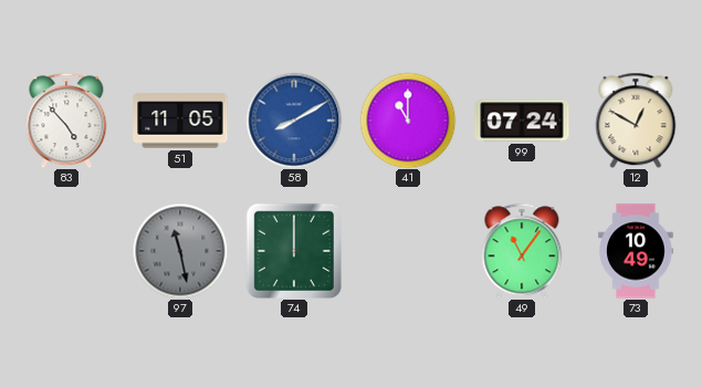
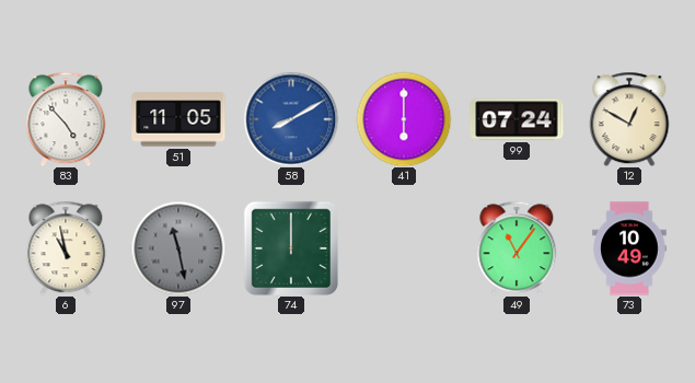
41: 11:00 -> 6:00
6: none -> 10:58
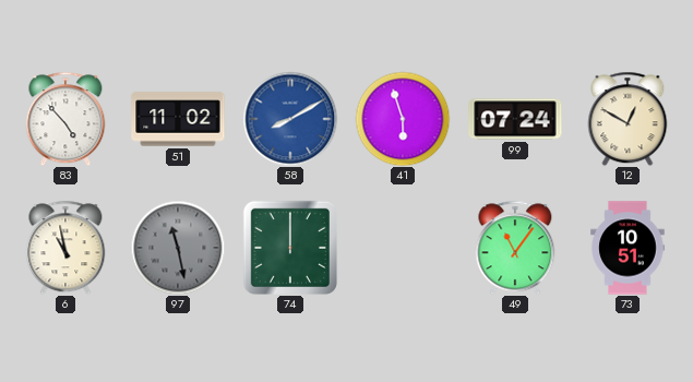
51: 11:05 -> 11:02
41: 6:00 -> 5:57
73: 10:49 -> 10:51
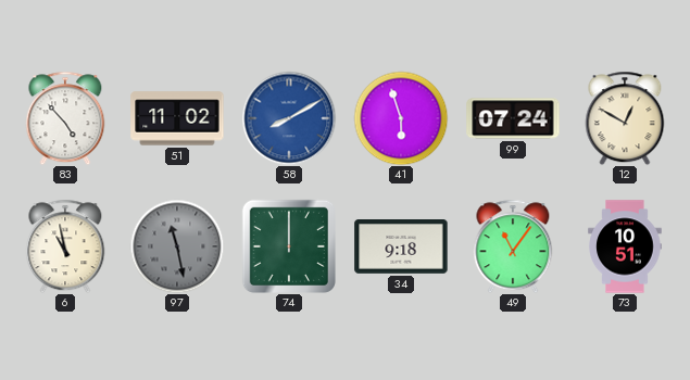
34: none -> 9:18
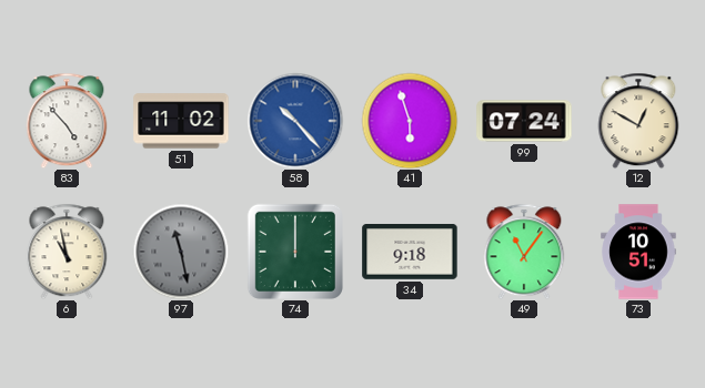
58: 8:10 -> 10:23
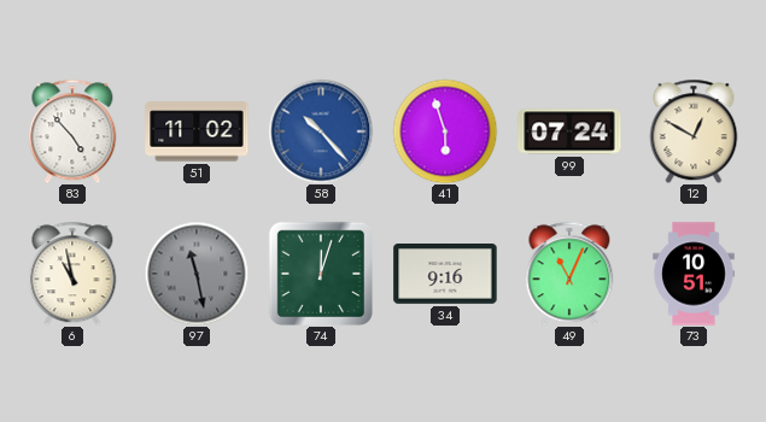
74: 12:00 -> 12:03
34: 9:18 -> 9:16
49: 11:06 -> 11:04
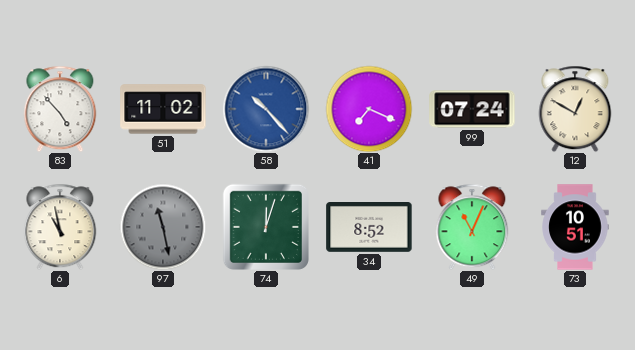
41: 5:57 -> 7:19
34: 9:16 -> 8:52
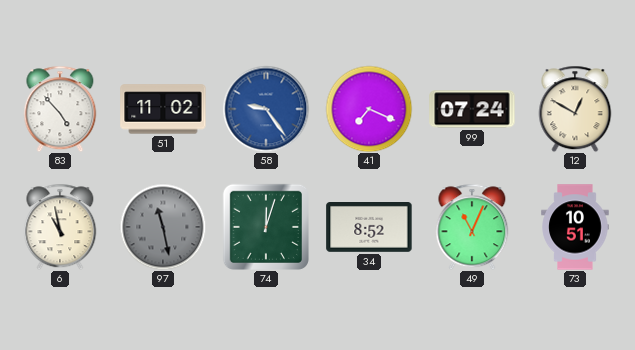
58: 10:23 -> 9:24
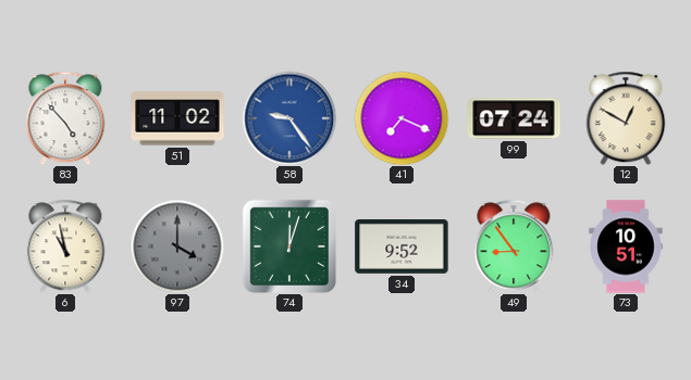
97: 11:28 -> 4:00
34: 8:52 -> 9:52
49: 11:04 -> 8:54
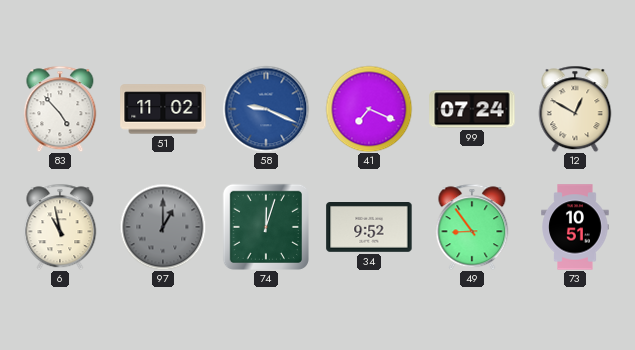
58: 9:24 -> 9:19
97: 4:00 -> 1:00
